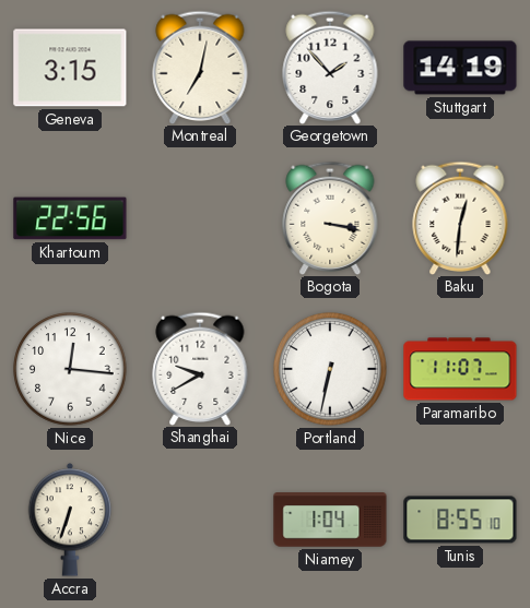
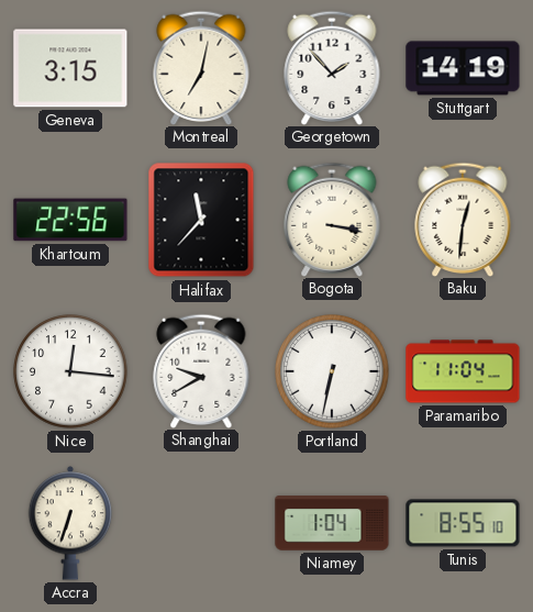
Halifax: none -> 11:37
Paramaribo: 11:07 -> 11:04
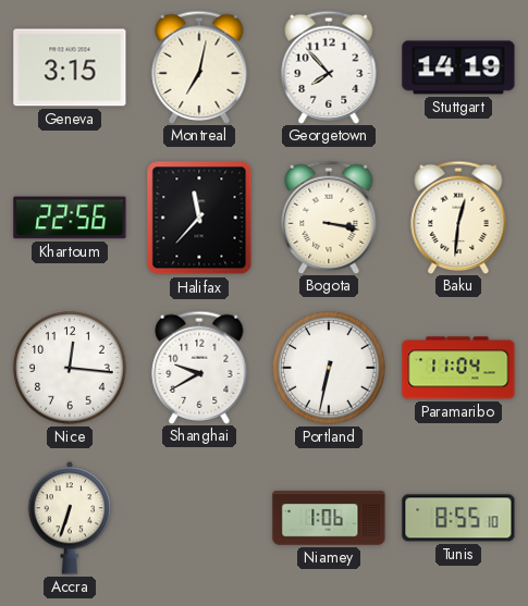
Georgetown: 1:53 -> 7:53
Niamey: 1:04 -> 1:06
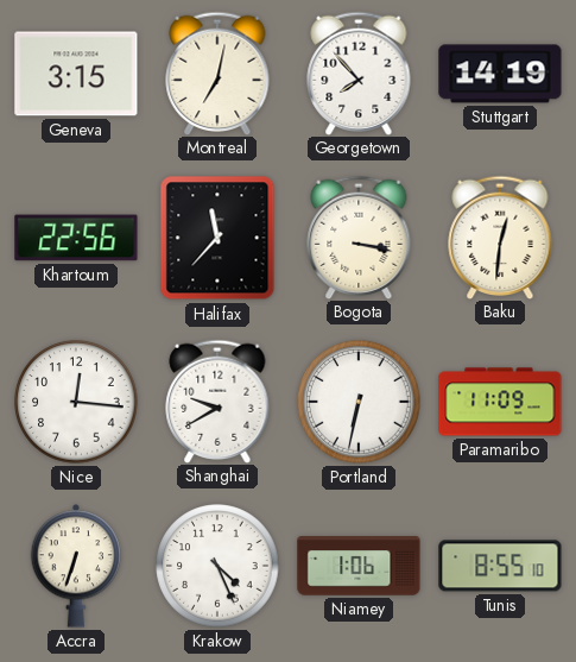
Paramaribo: 11:04 -> 11:09
Krakow: none -> 4:26
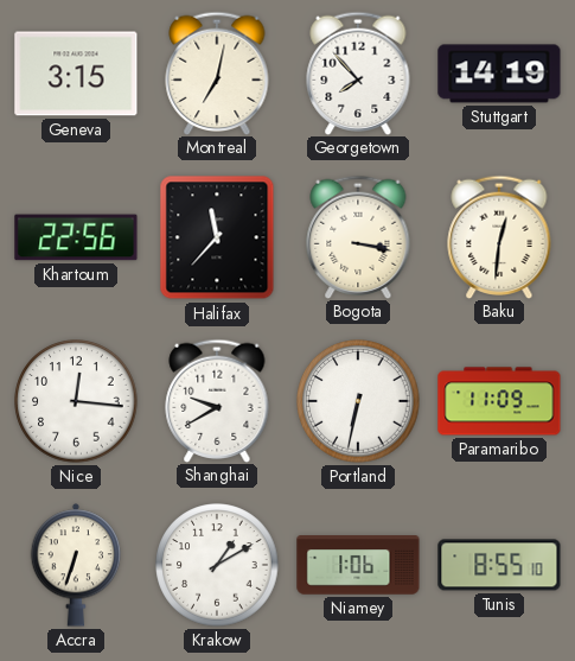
Krakow: 4:26 -> 1:10
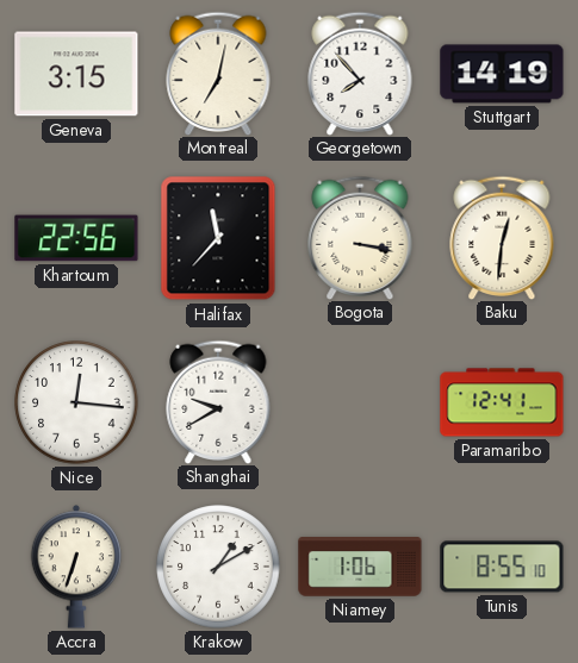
Portland: 6:32 -> none
Paramaribo: 11:09 -> 12:41
